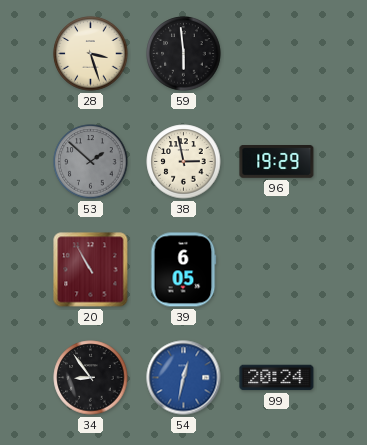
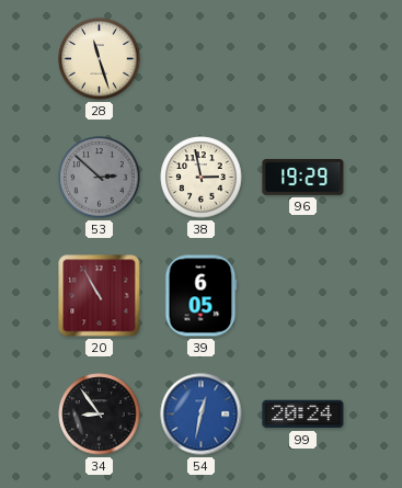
28: 3:27 -> 11:27
59: 5:59 -> none
53: 1:52 -> 2:52
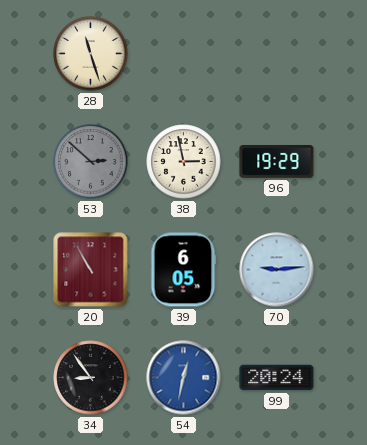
70: none -> 9:14
